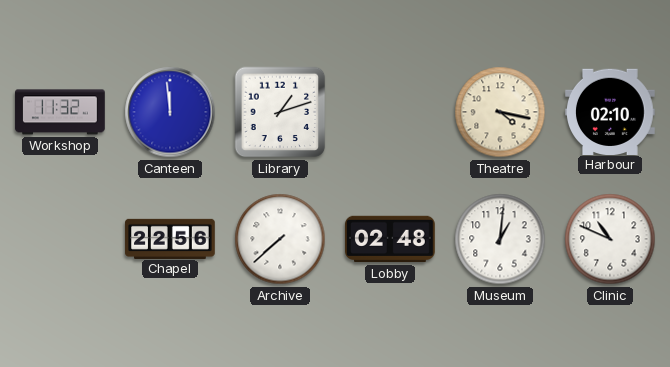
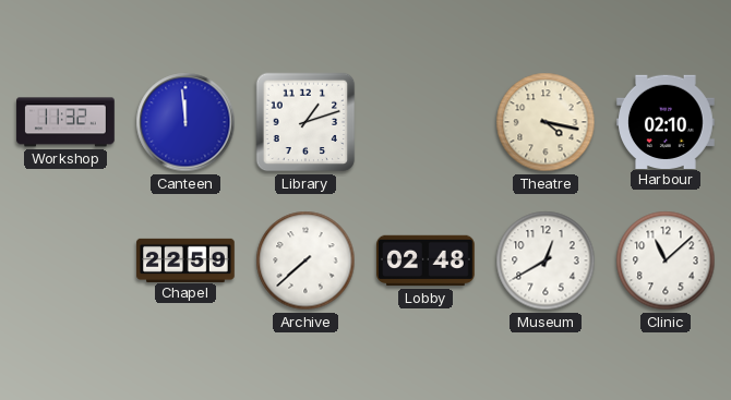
Chapel: 22:56 -> 22:59
Museum: 1:01 -> 12:40
Clinic: 10:49 -> 11:08
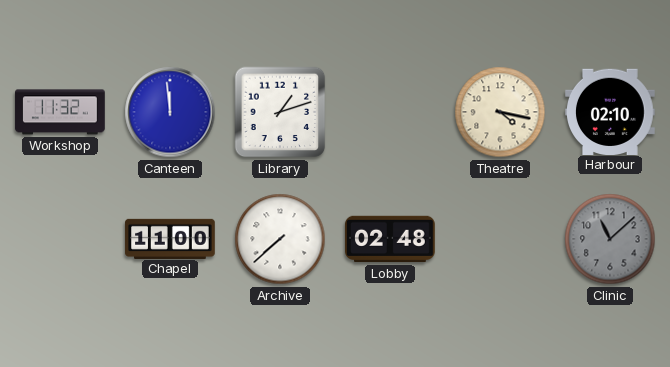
Chapel: 22:59 -> 11:00
Museum: 12:40 -> none
Clinic dial: white -> grey
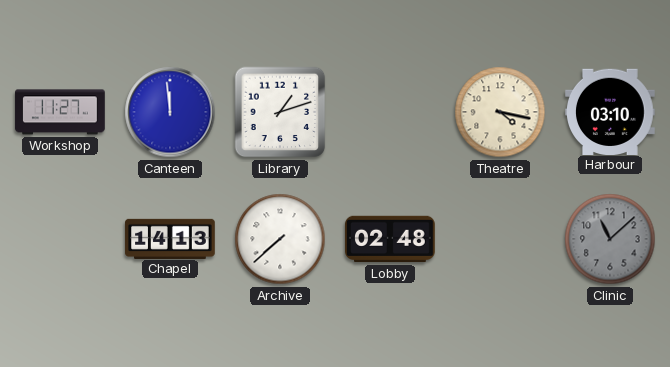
Workshop: 11:32 -> 11:27
Harbour: 02:10 -> 03:10
Chapel: 11:00 -> 14:13
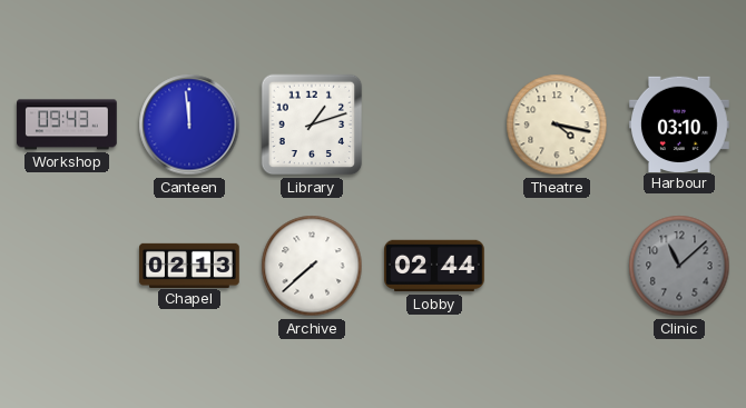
Workshop: 11:27 -> 09:43
Chapel: 14:13 -> 02:13
Lobby: 02:48 -> 02:44
